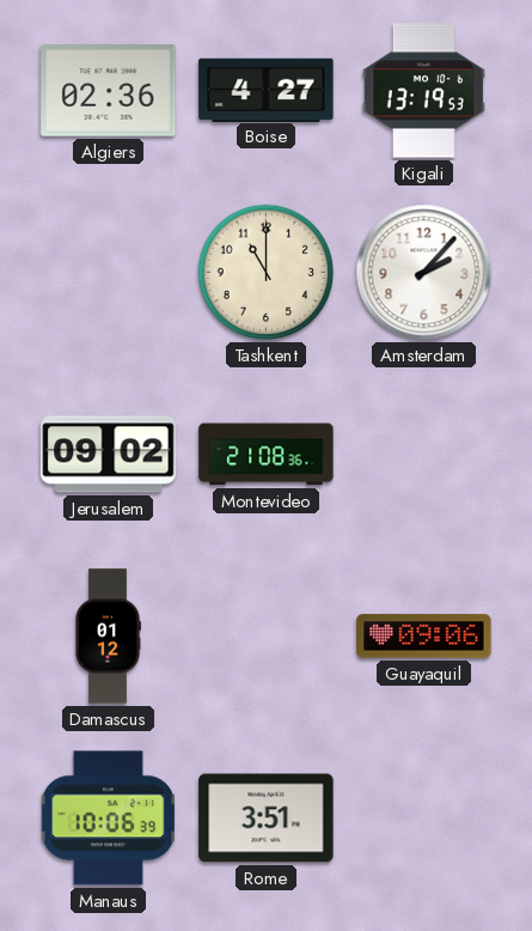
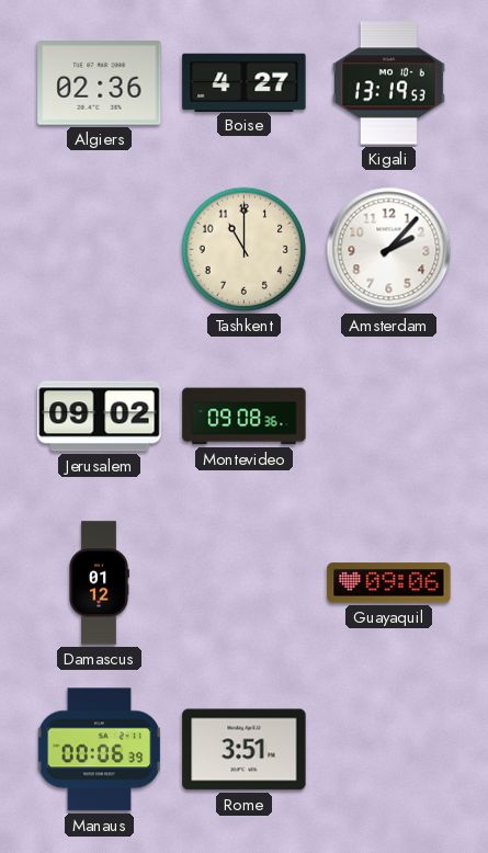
Montevideo: 21:08 -> 09:08
Manaus: 10:06 -> 00:06
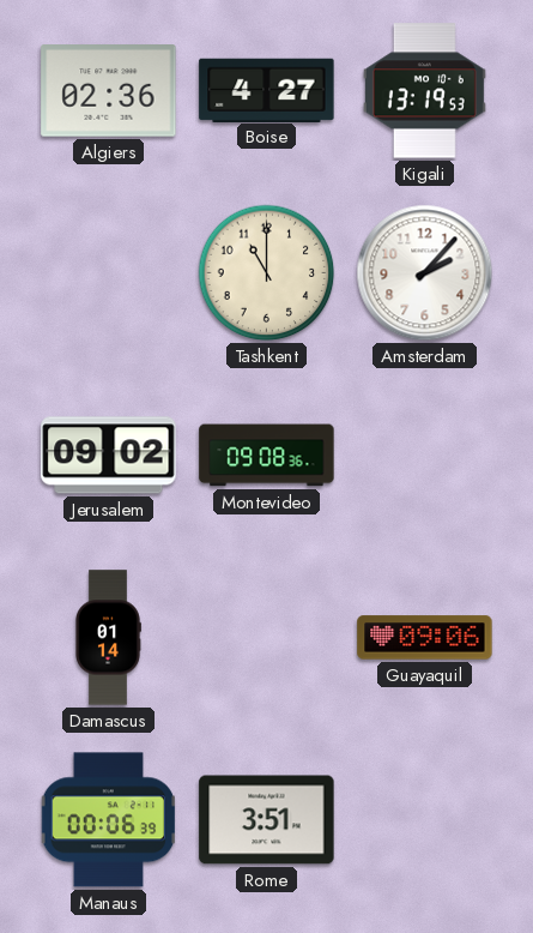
Damascus: 01:12 -> 01:14
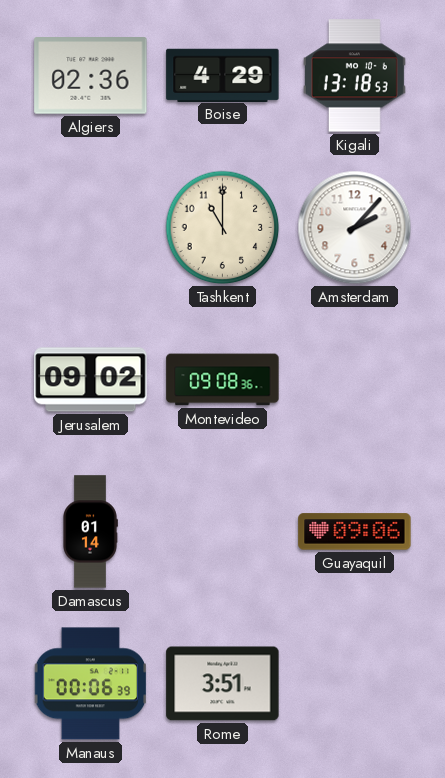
Boise: 4:27 -> 4:29
Kigali: 13:19 -> 13:18
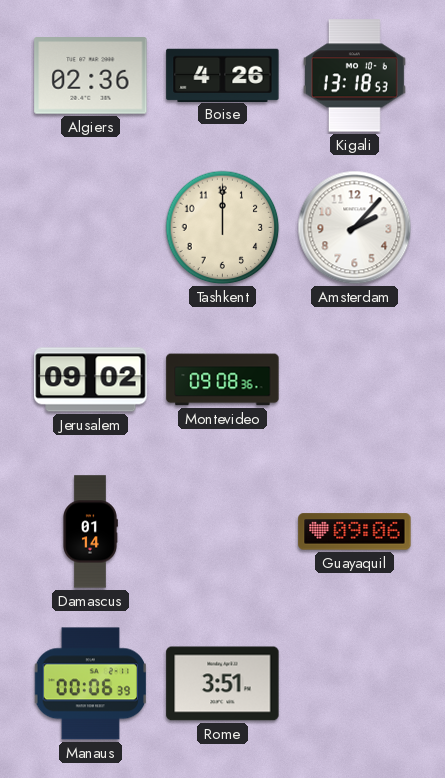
Boise: 4:29 -> 4:26
Tashkent: 11:00 -> 12:00
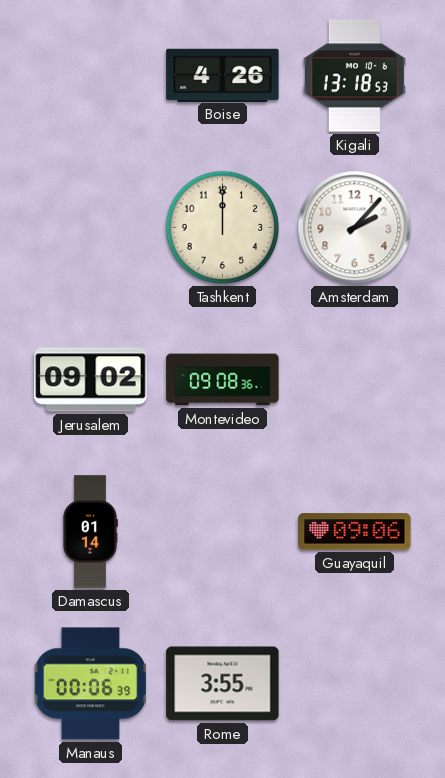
Algiers: 02:36 -> none
Rome: 3:51 -> 3:55
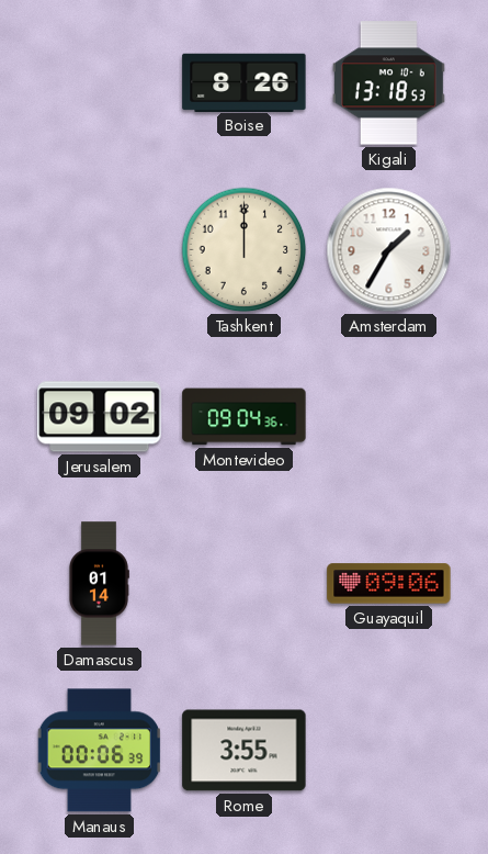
Boise: 4:26 -> 8:26
Amsterdam: 2:07 -> 1:35
Montevideo: 09:08 -> 09:04
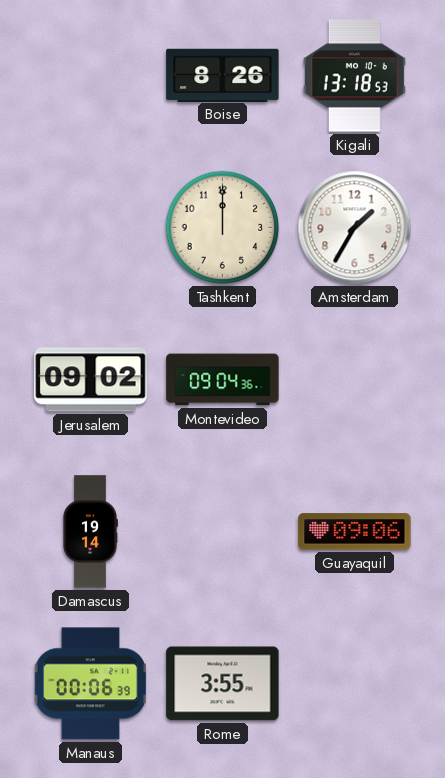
Damascus: 01:14 -> 19:14
